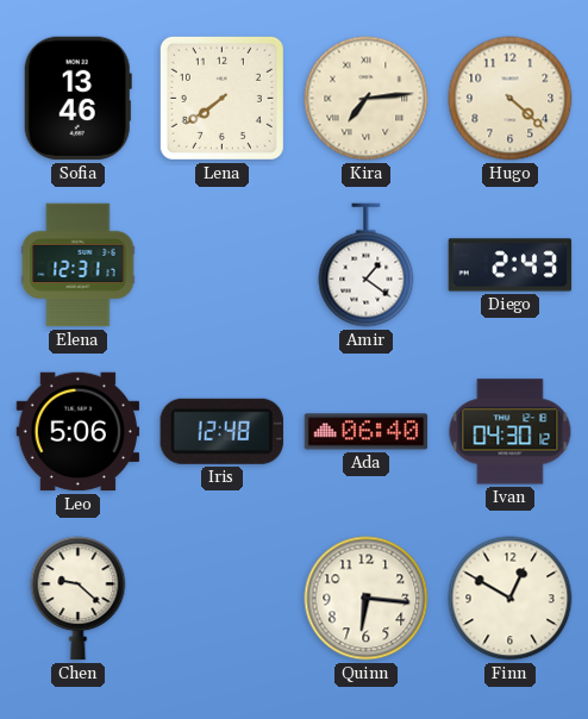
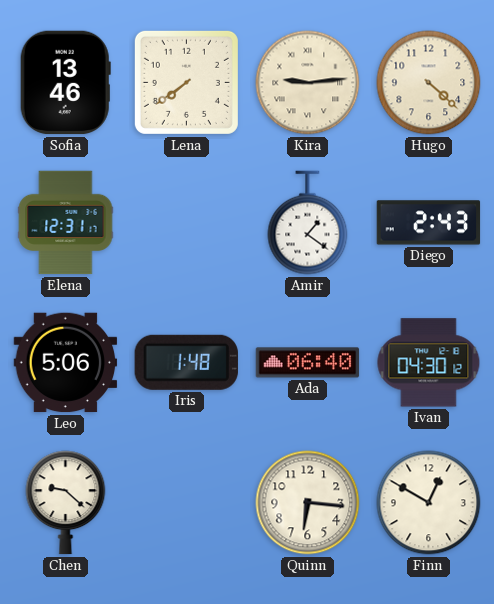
Kira: 7:14 -> 9:14
Iris: 12:48 -> 1:48
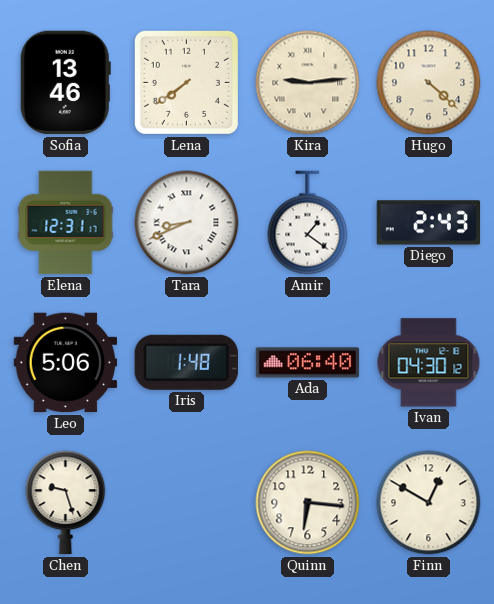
Tara: none -> 8:41
Chen: 9:22 -> 9:27
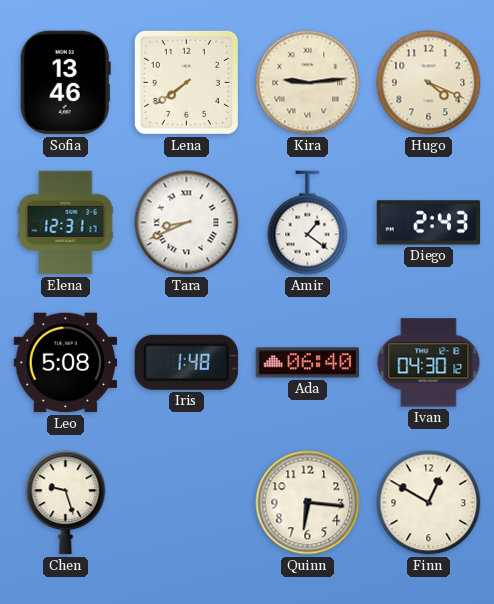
Hugo: 4:22 -> 4:19
Leo: 5:06 -> 5:08
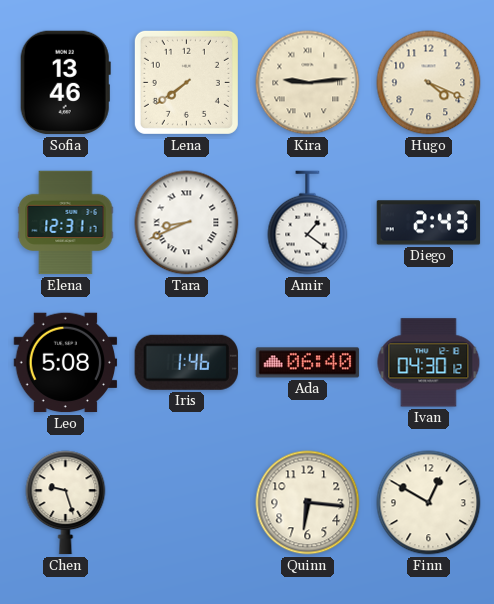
Iris: 1:48 -> 1:46
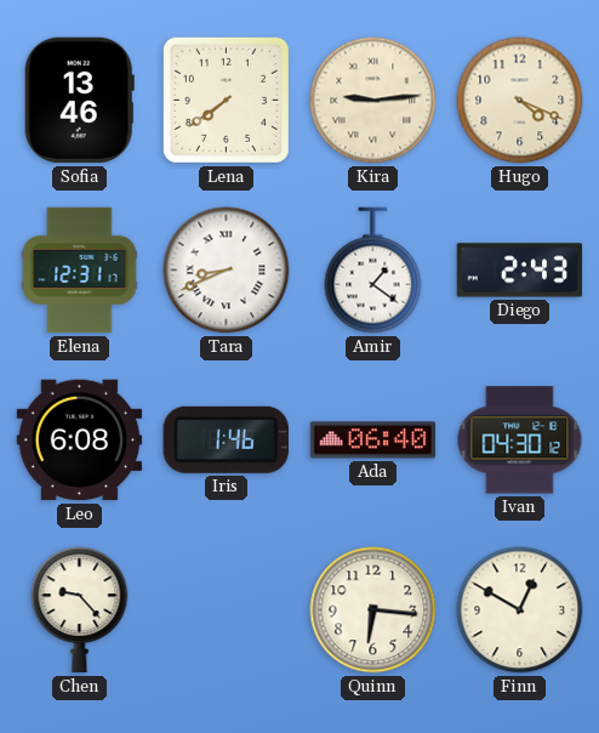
Leo: 5:08 -> 6:08
Chen: 9:27 -> 9:23
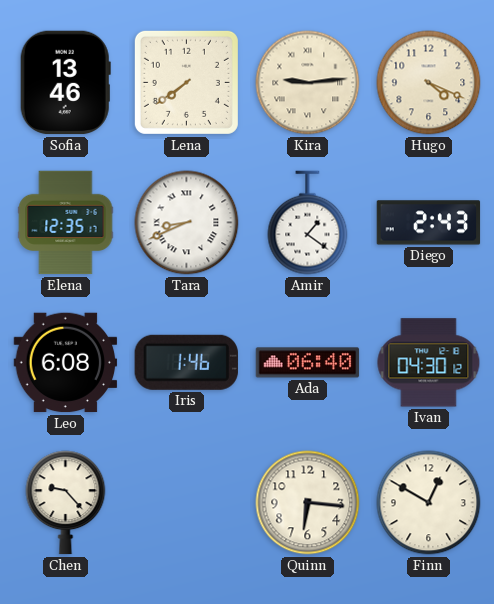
Elena: 12:31 -> 12:35
